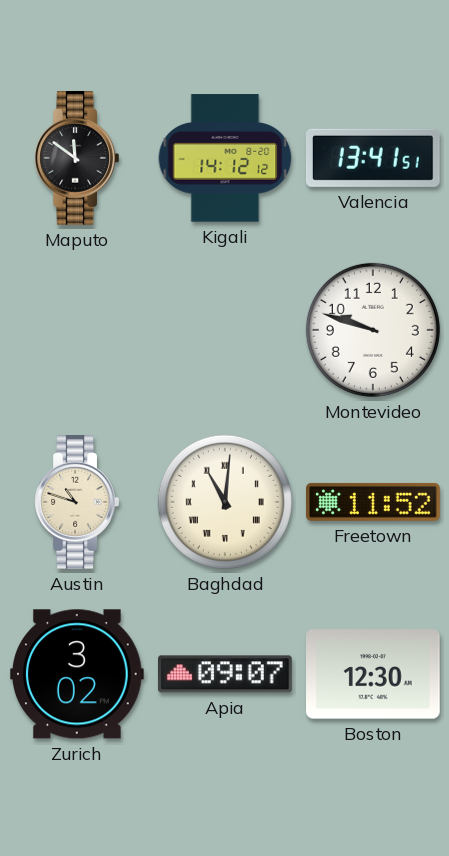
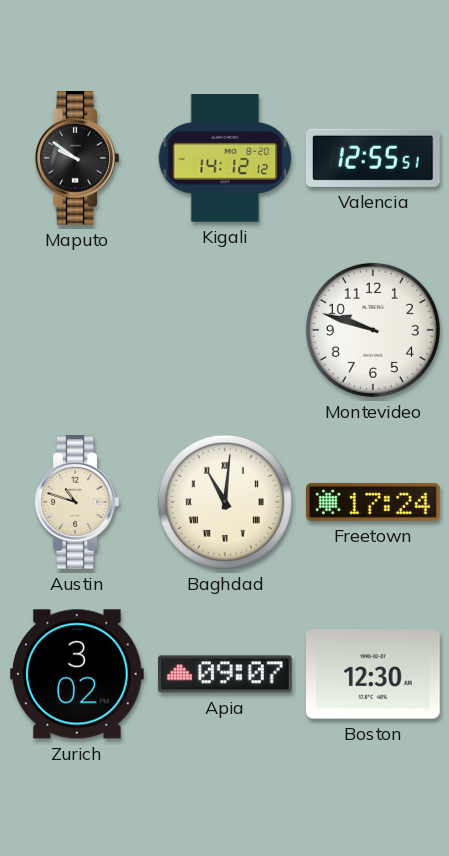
Maputo: 11:51 -> 9:51
Valencia: 13:41 -> 12:55
Freetown: 11:52 -> 17:24
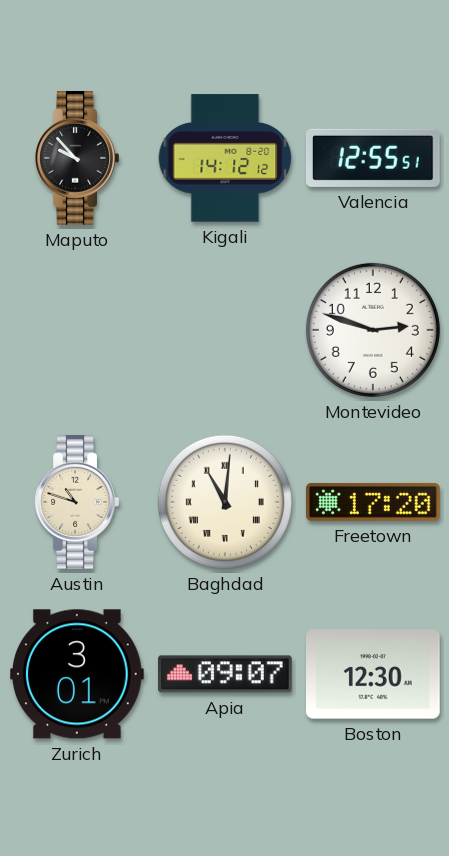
Maputo: 9:51 -> 9:53
Montevideo: 9:48 -> 2:48
Freetown: 17:24 -> 17:20
Zurich: 3:02 -> 3:01
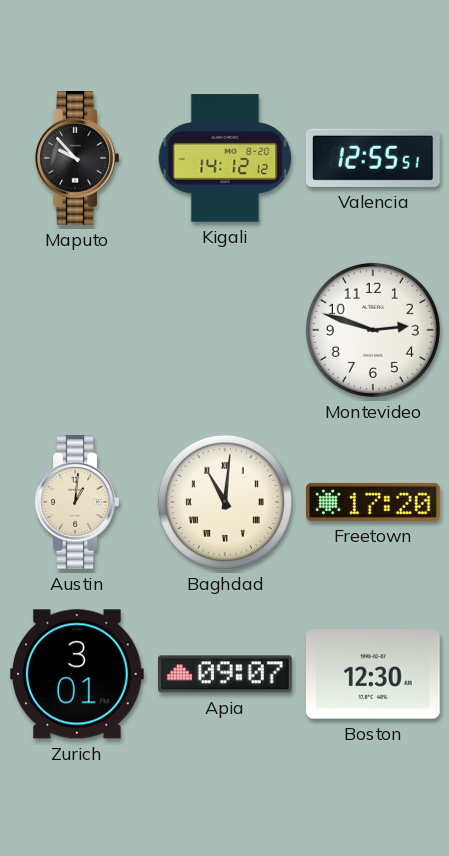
Austin: 10:48 -> 1:01
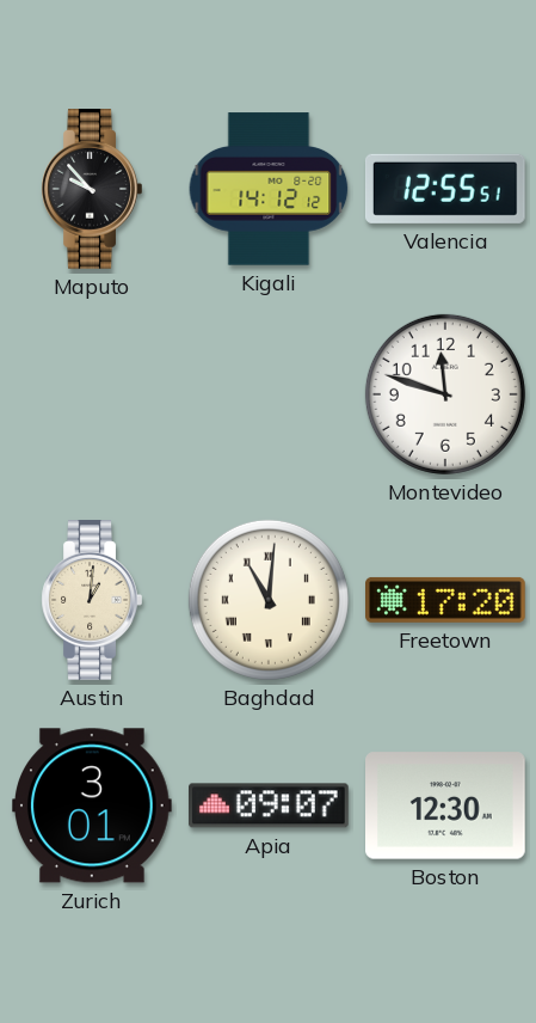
Montevideo: 2:48 -> 11:48
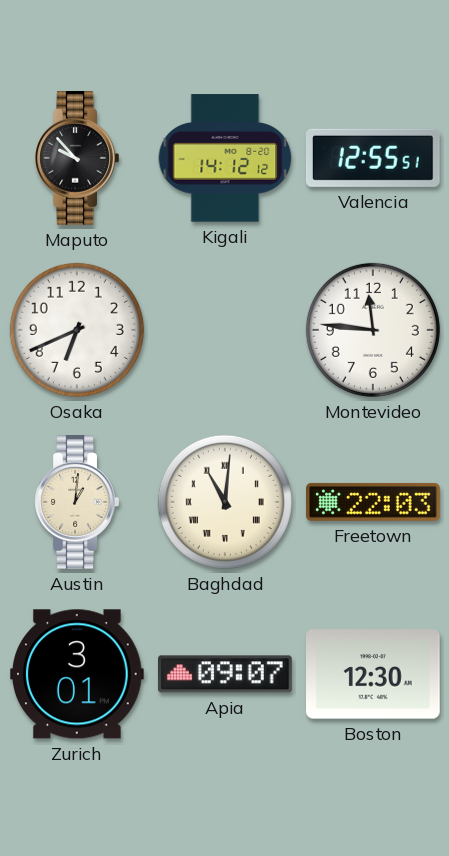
Osaka: none -> 6:41
Montevideo: 11:48 -> 11:46
Freetown: 17:20 -> 22:03
